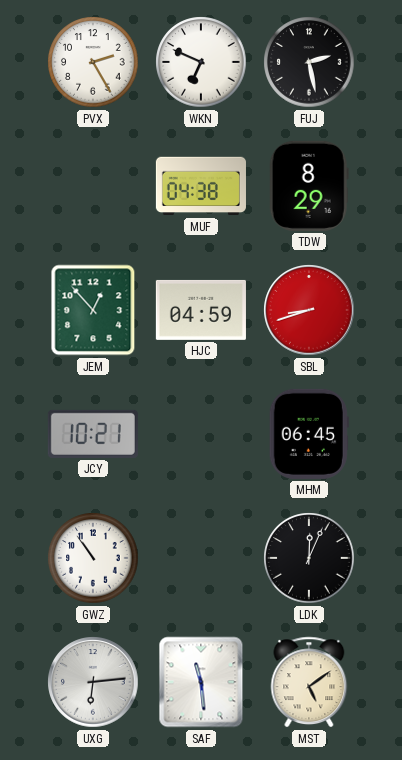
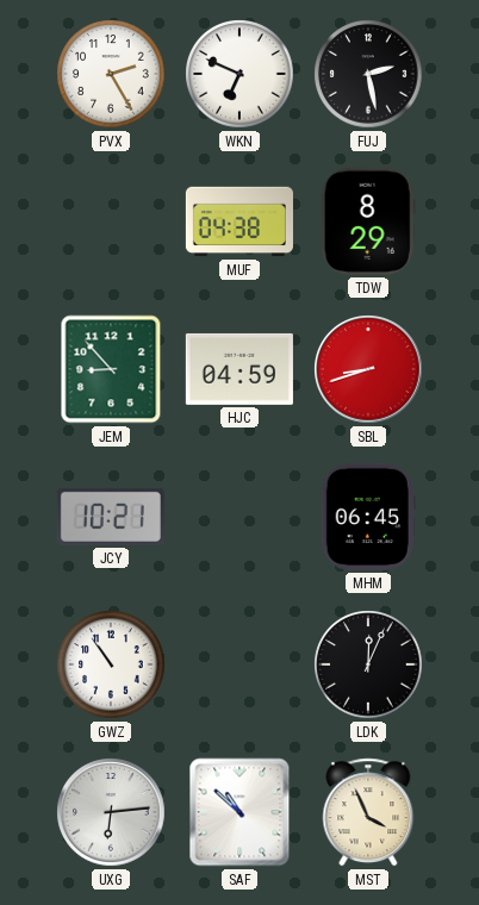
JEM: 12:53 -> 8:53
SAF: 11:29 -> 10:52
MST: 5:09 -> 3:56
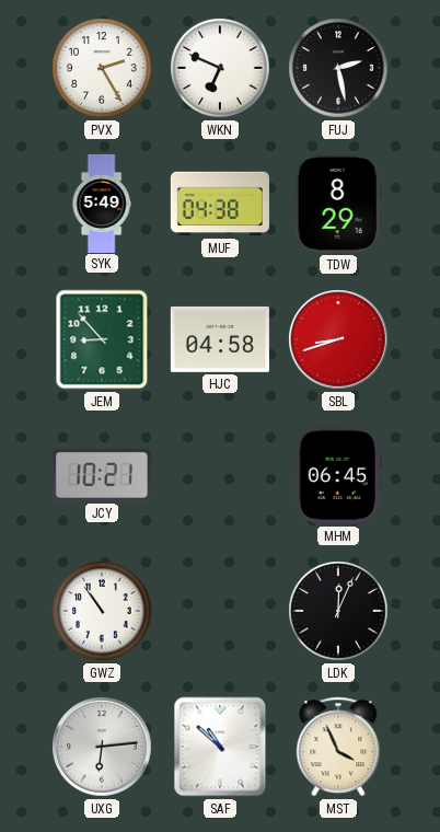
SYK: none -> 5:49
HJC: 04:59 -> 04:58
